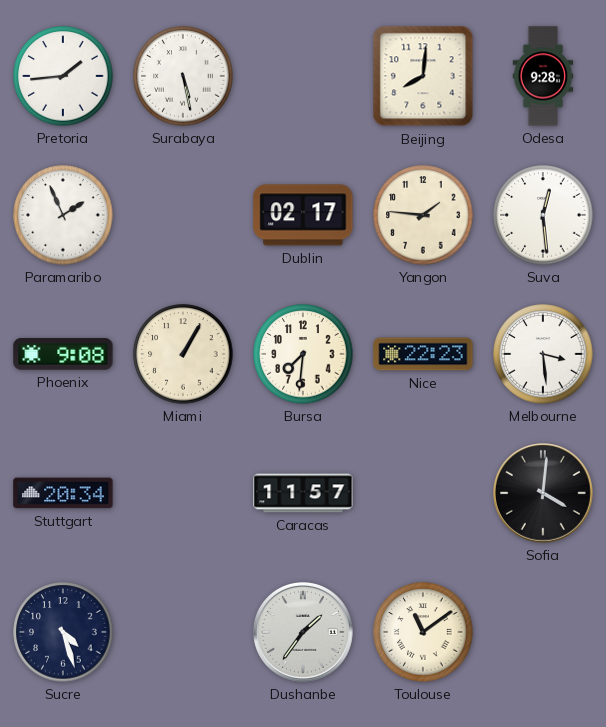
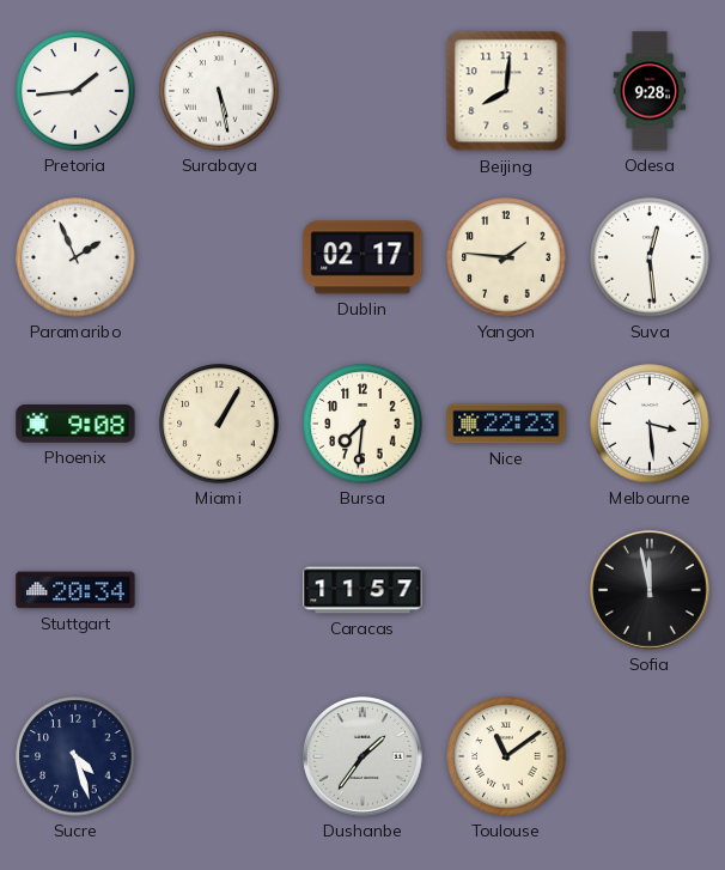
Sofia: 4:01 -> 11:58
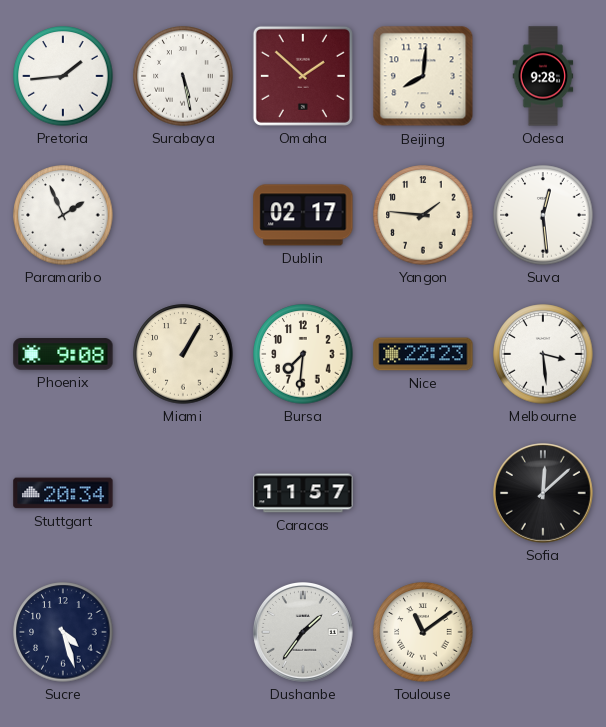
Omaha: none -> 1:52
Sofia: 11:58 -> 12:08
